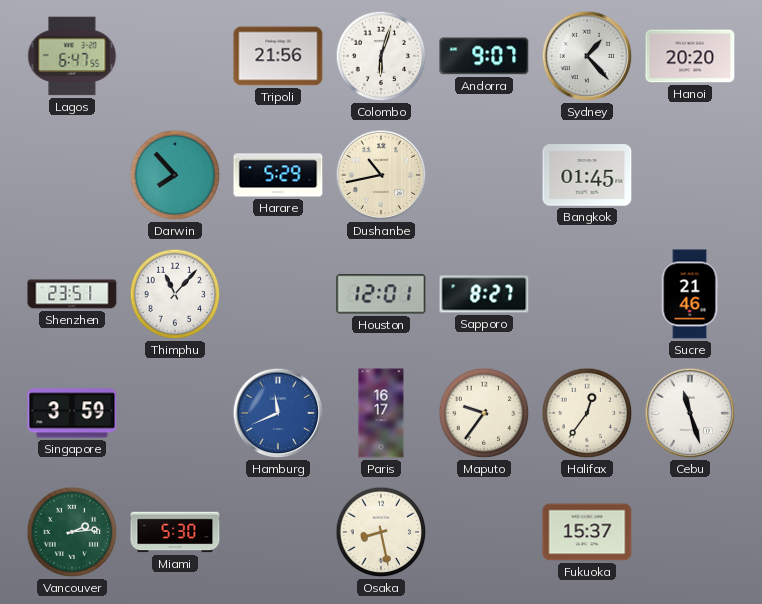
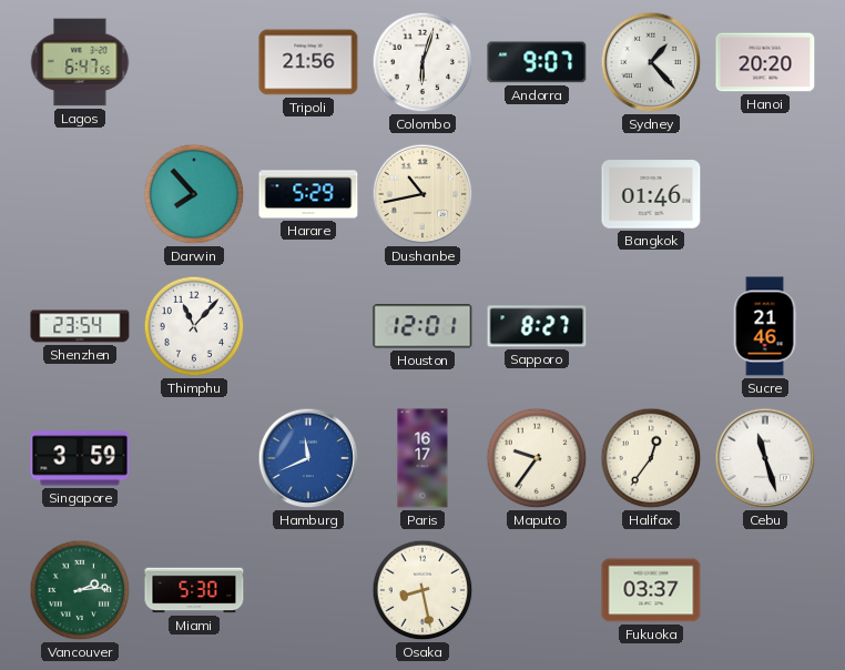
Bangkok: 01:45 -> 01:46
Shenzhen: 23:51 -> 23:54
Fukuoka: 15:37 -> 03:37
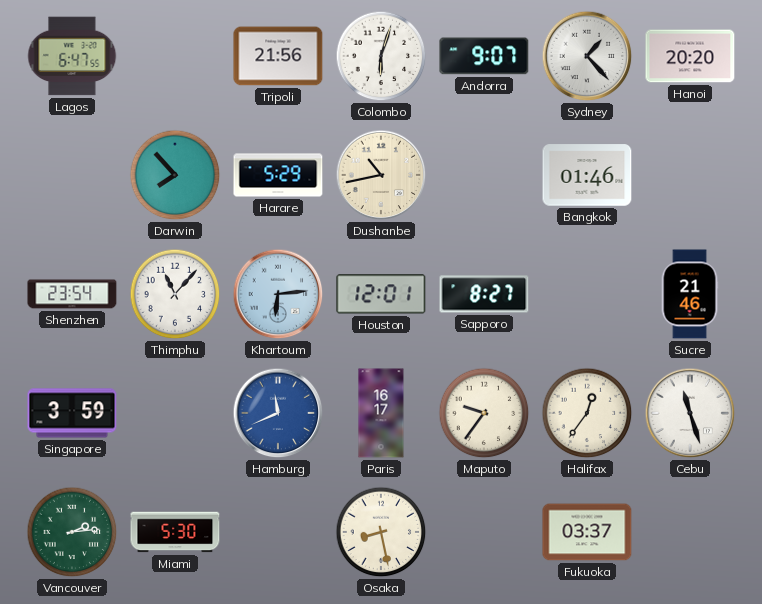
Khartoum: none -> 6:14
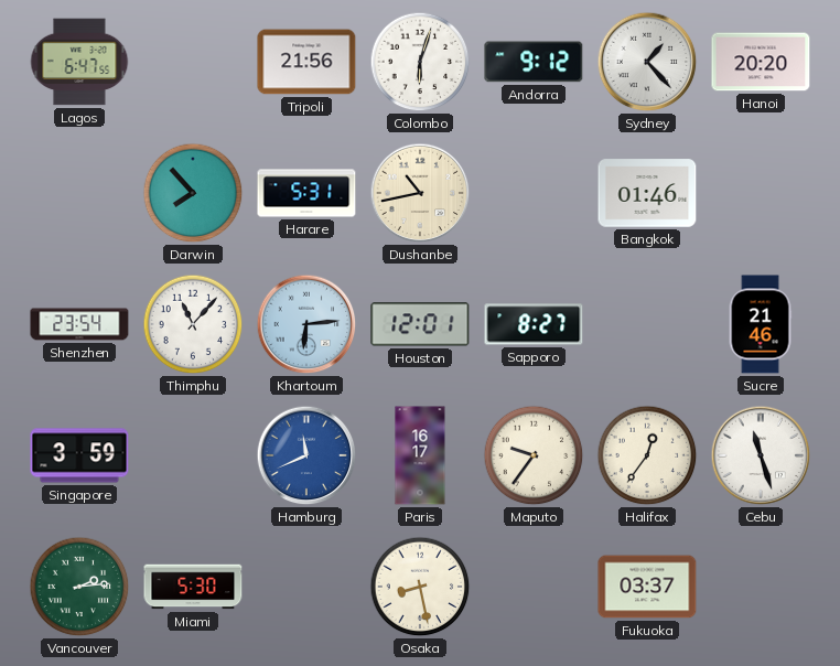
Andorra: 9:07 -> 9:12
Harare: 5:29 -> 5:31
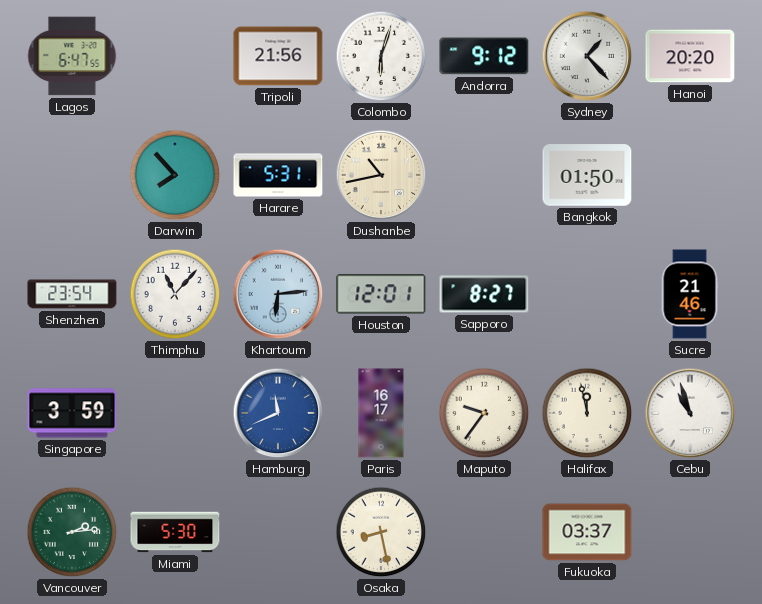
Bangkok: 01:46 -> 01:50
Halifax: 12:36 -> 11:58
Cebu: 11:27 -> 10:57
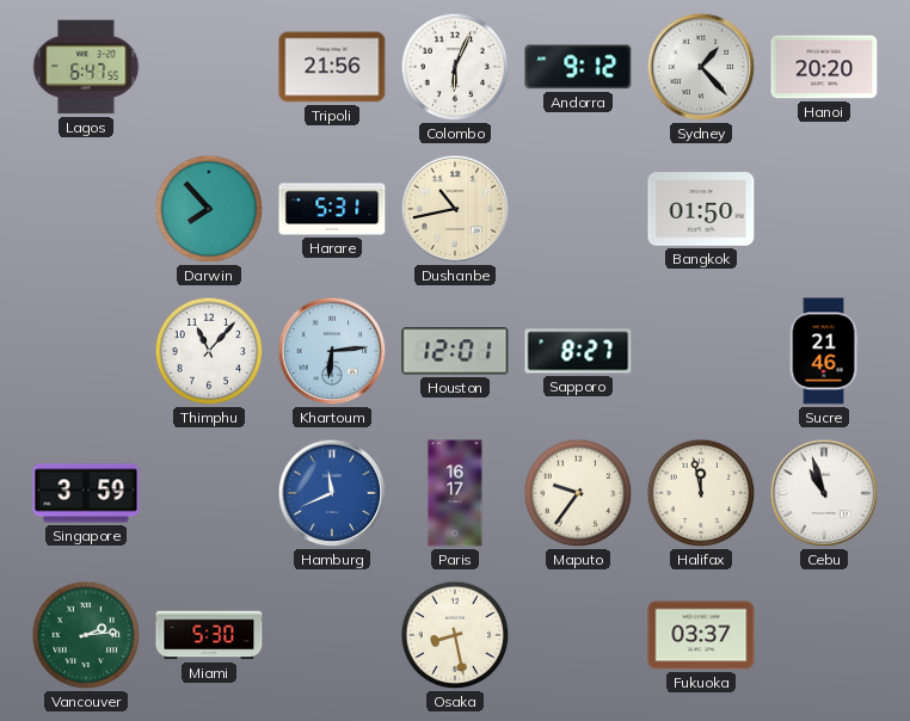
Colombo: 6:03 -> 6:04
Shenzhen: 23:54 -> none
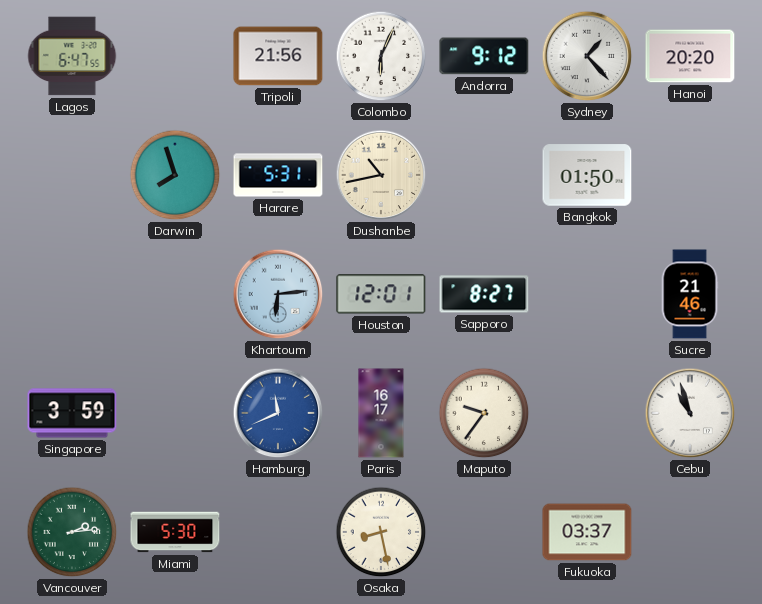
Darwin: 7:53 -> 7:57
Thimphu: 11:07 -> none
Halifax: 11:58 -> none
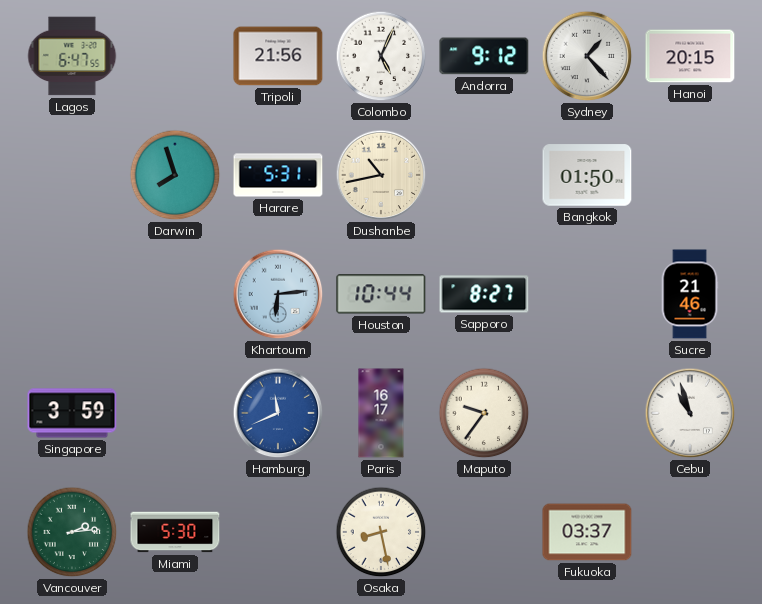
Colombo: 6:04 -> 5:04
Hanoi: 20:20 -> 20:15
Houston: 12:01 -> 10:44
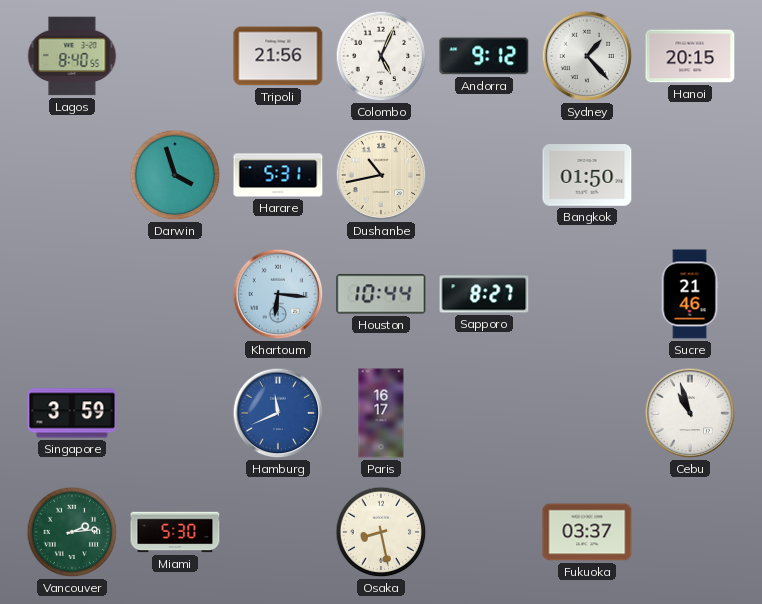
Lagos: 6:47 -> 8:40
Darwin: 7:57 -> 3:57
Khartoum: 6:14 -> 6:16
Maputo: 9:36 -> none
